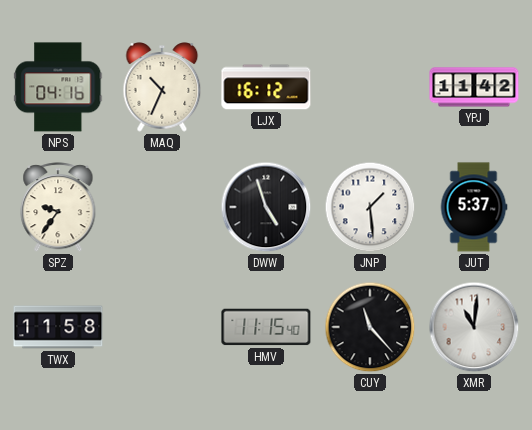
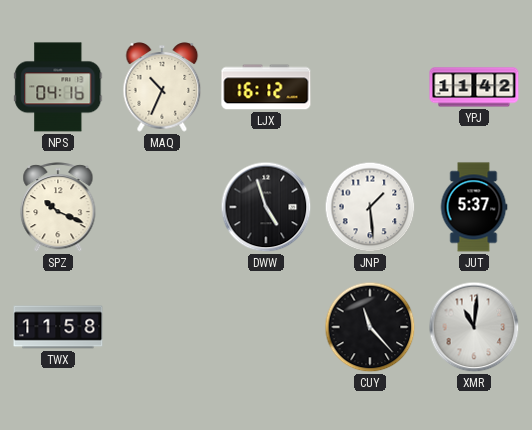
SPZ: 9:36 -> 10:19
HMV: 11:15 -> none
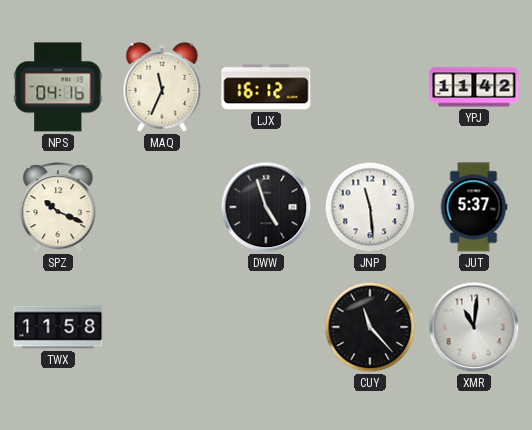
MAQ: 10:34 -> 11:34
JNP: 1:29 -> 11:29
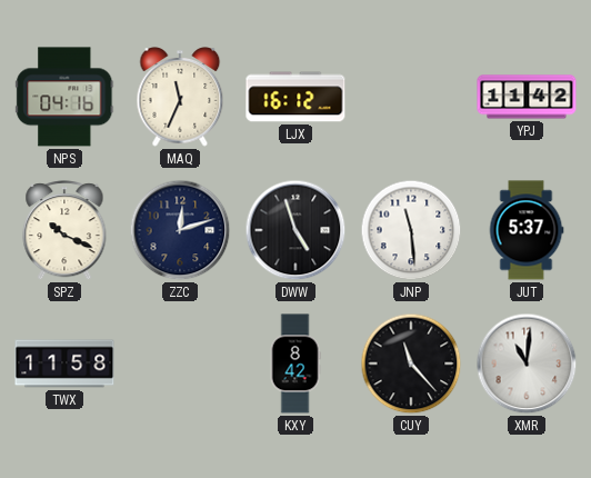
ZZC: none -> 12:12
KXY: none -> 8:42
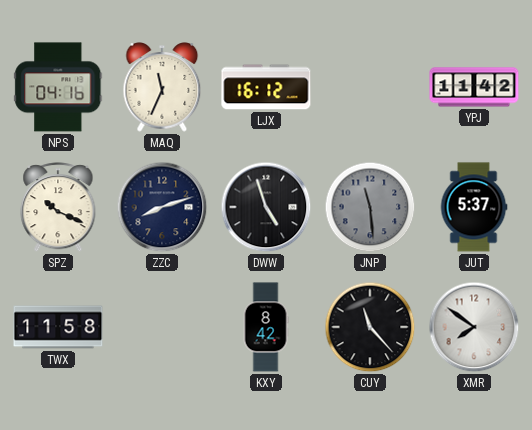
ZZC: 12:12 -> 8:12
JNP dial: white -> grey
XMR: 11:01 -> 7:51
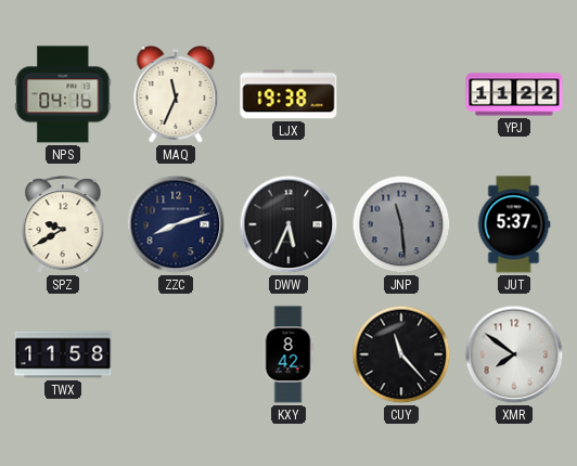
LJX: 16:12 -> 19:38
YPJ: 11:42 -> 11:22
SPZ: 10:19 -> 9:40
DWW: 4:57 -> 5:34
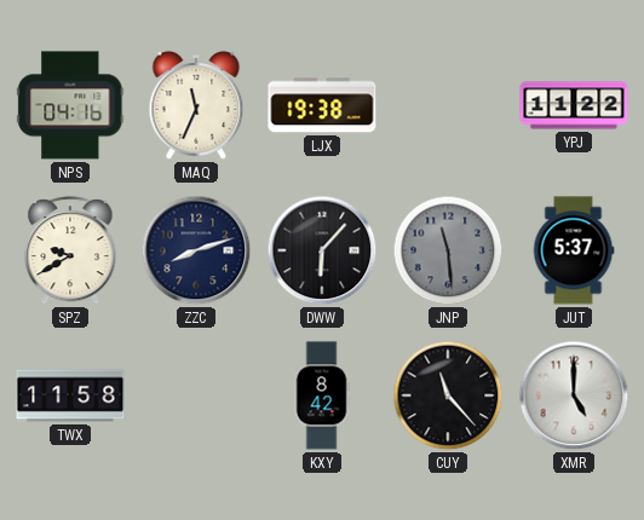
DWW: 5:34 -> 6:07
XMR: 7:51 -> 5:00
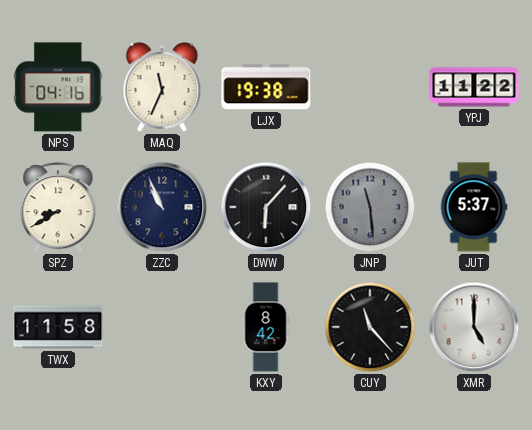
SPZ: 9:40 -> 8:40
ZZC: 8:12 -> 10:56
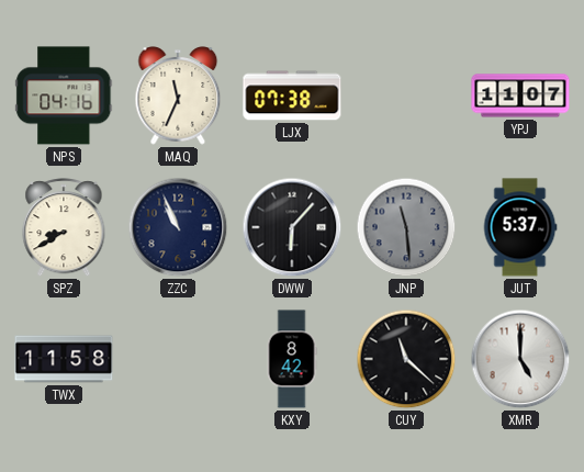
LJX: 19:38 -> 07:38
YPJ: 11:22 -> 11:07
CUY: 11:23 -> 11:22
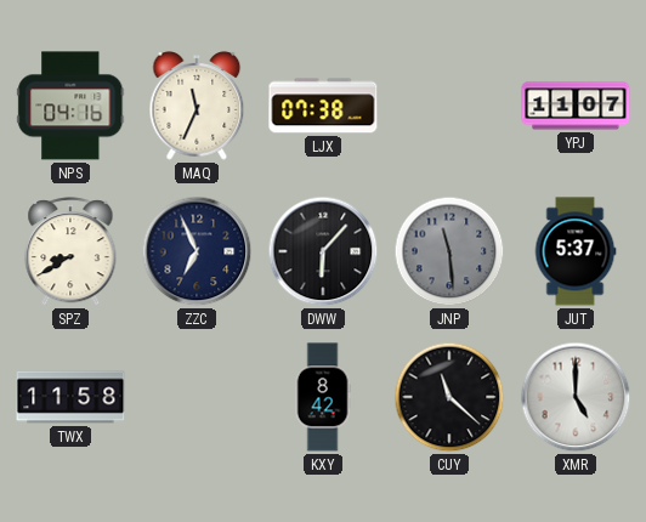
ZZC: 10:56 -> 6:56
